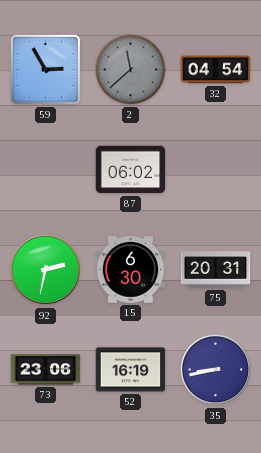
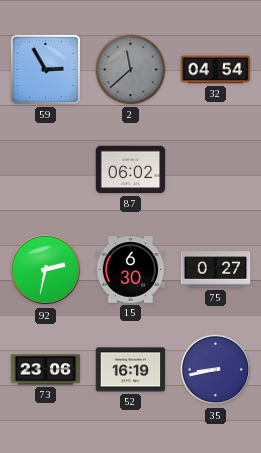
75: 20:31 -> 0:27
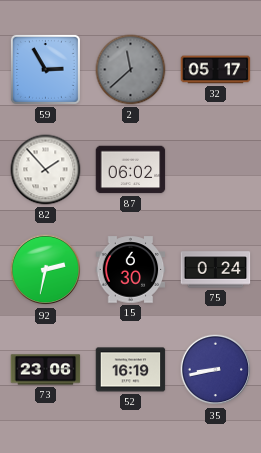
32: 04:54 -> 05:17
82: none -> 1:53
75: 0:27 -> 0:24
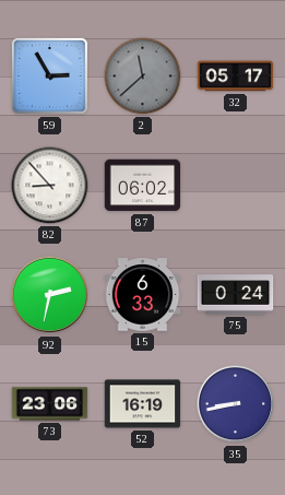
82: 1:53 -> 8:53
15: 6:30 -> 6:33
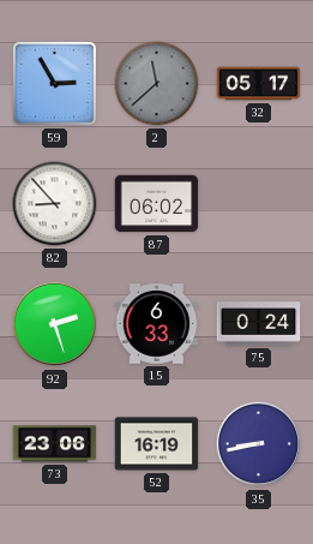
92: 2:32 -> 2:27
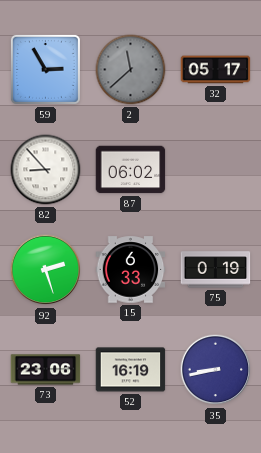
75: 0:24 -> 0:19
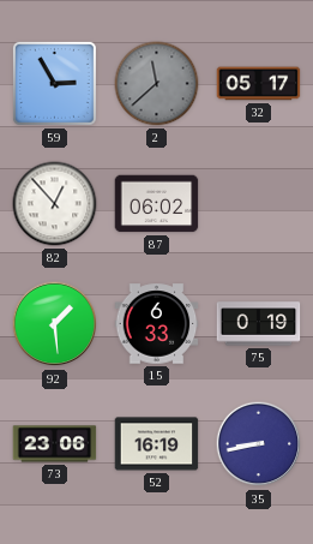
82: 8:53 -> 12:53
92: 2:27 -> 1:29
